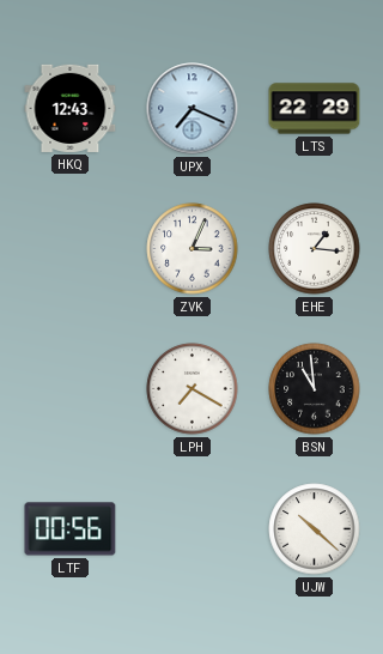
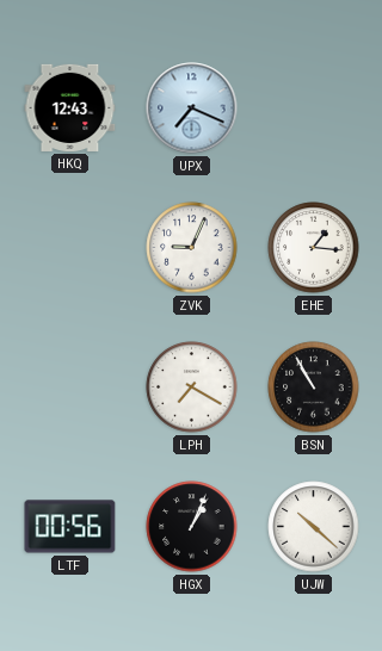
LTS: 22:29 -> none
ZVK: 3:04 -> 9:04
BSN: 10:59 -> 10:55
HGX: none -> 1:04
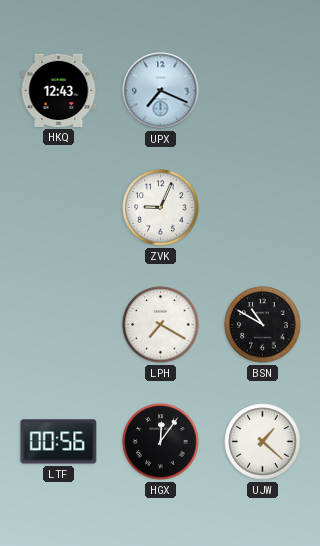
EHE: 1:16 -> none
BSN: 10:55 -> 10:50
HGX: 1:04 -> 12:06
UJW: 10:22 -> 1:22
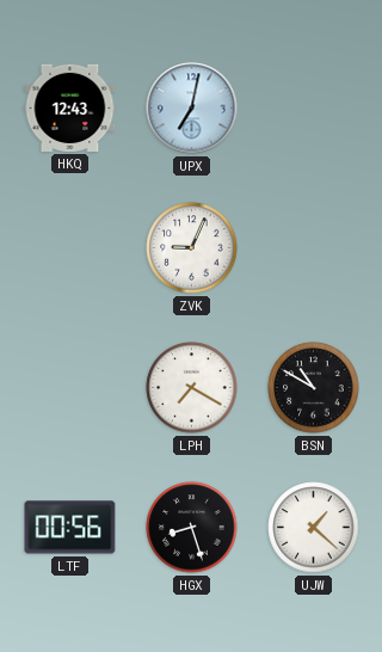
UPX: 7:19 -> 7:02
HGX: 12:06 -> 8:27
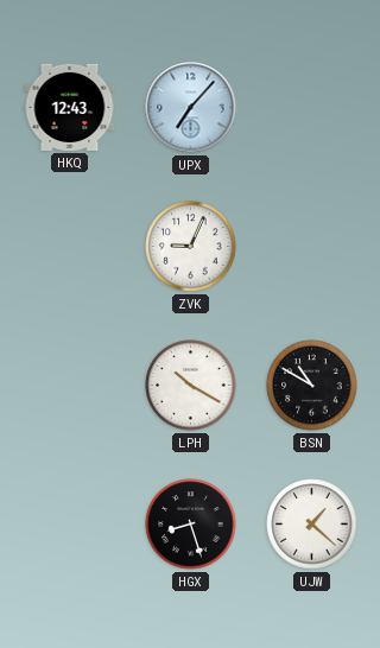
UPX: 7:02 -> 7:07
LPH: 7:20 -> 10:20
LTF: 00:56 -> none
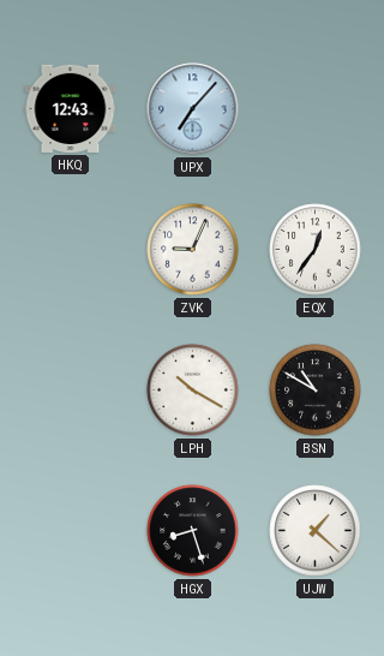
EQX: none -> 12:36
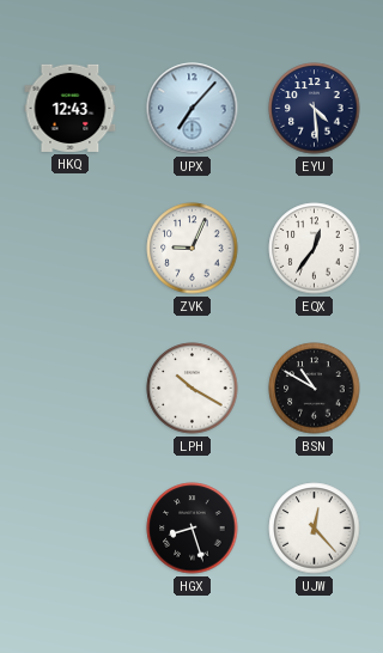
EYU: none -> 4:29
UJW: 1:22 -> 12:23
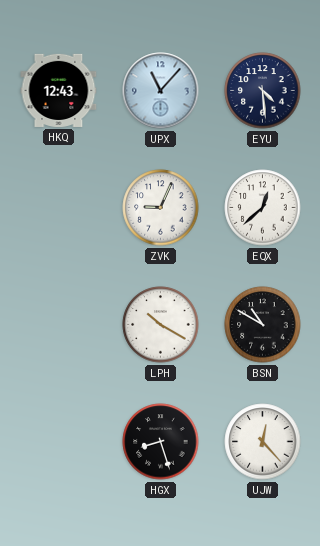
UPX: 7:07 -> 11:07
EQX: 12:36 -> 12:38
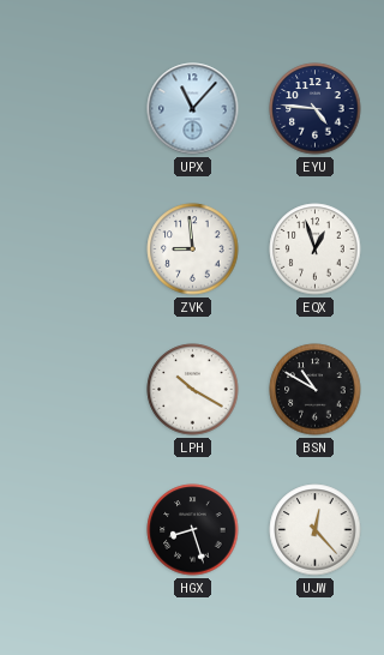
HKQ: 12:43 -> none
EYU: 4:29 -> 4:46
ZVK: 9:04 -> 8:59
EQX: 12:38 -> 12:57
